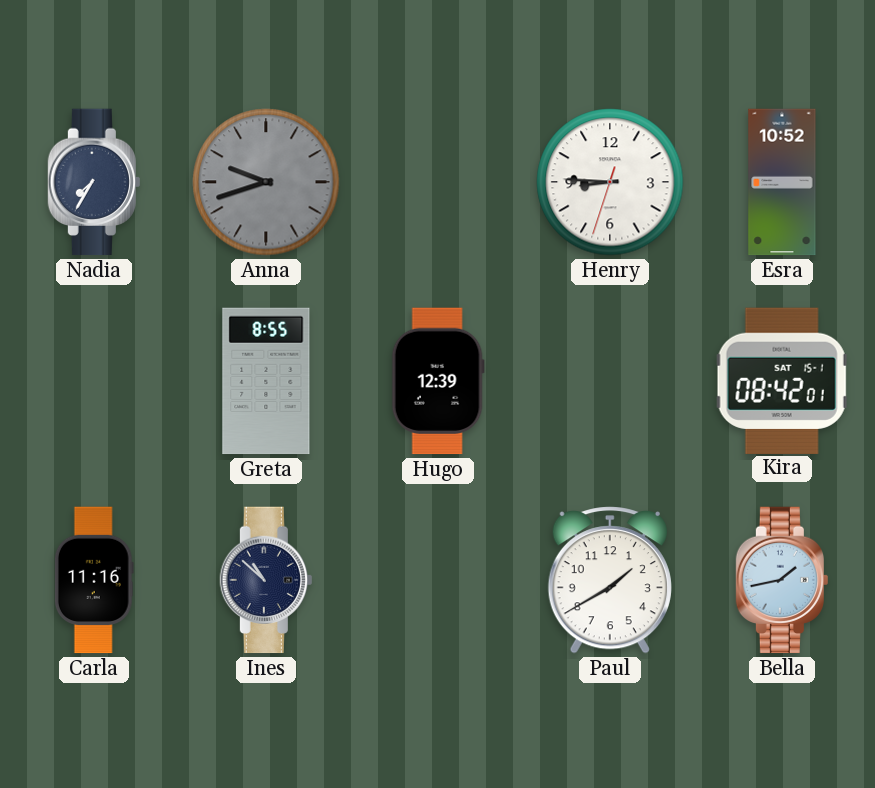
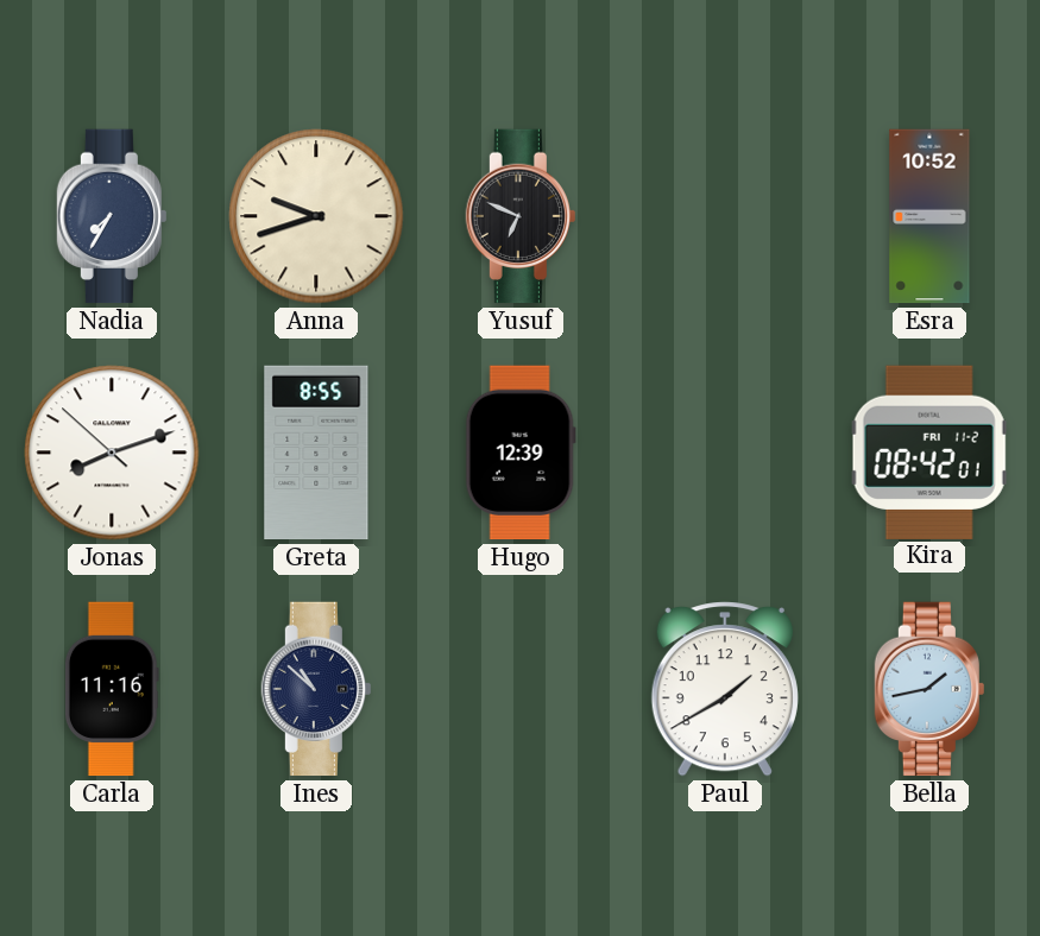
Anna dial: grey -> cream
Yusuf: none -> 6:49
Henry: 8:45 -> none
Jonas: none -> 8:11
Kira date: SAT 15-1 -> FRI 11-2
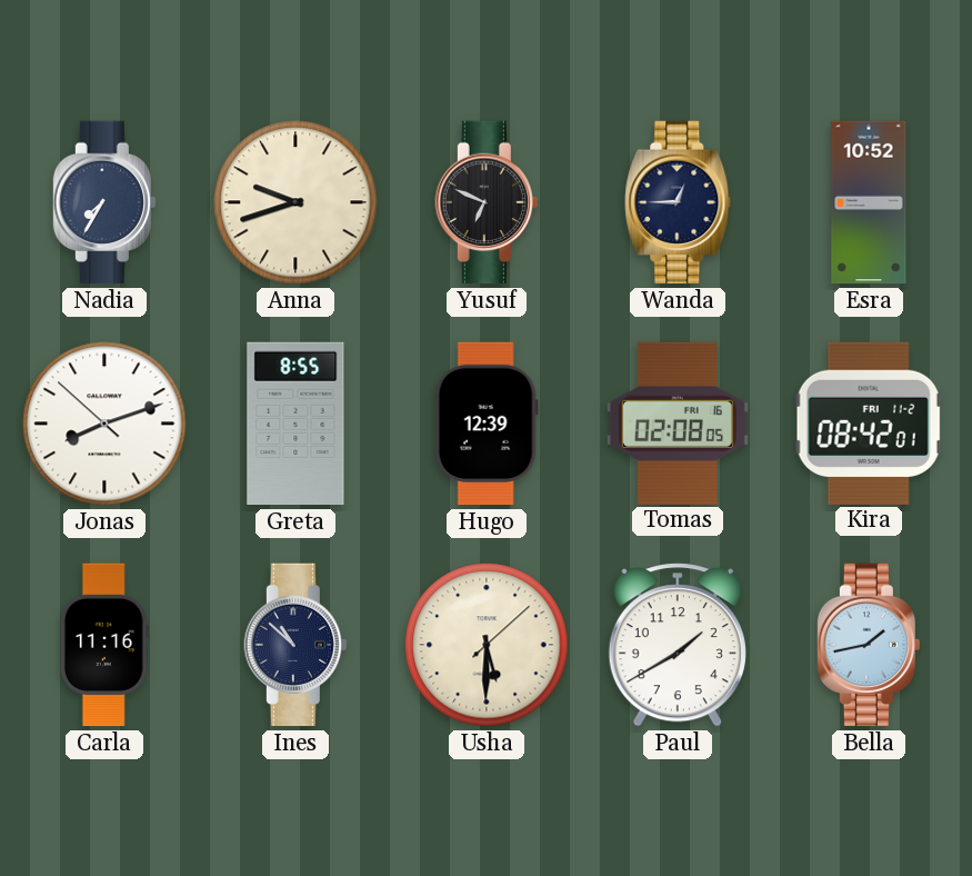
Wanda: none -> 12:45
Tomas: none -> 02:08
Usha: none -> 5:30
